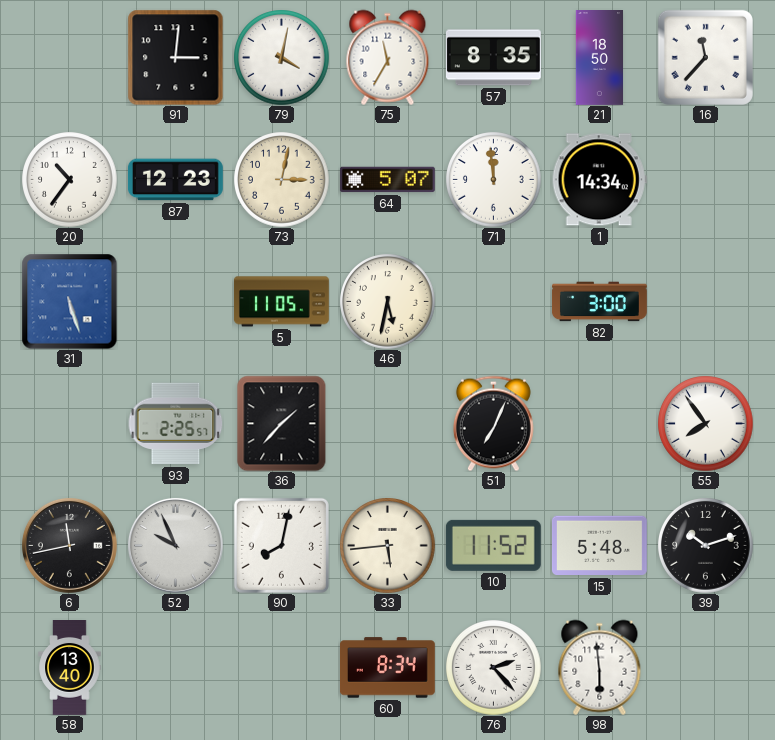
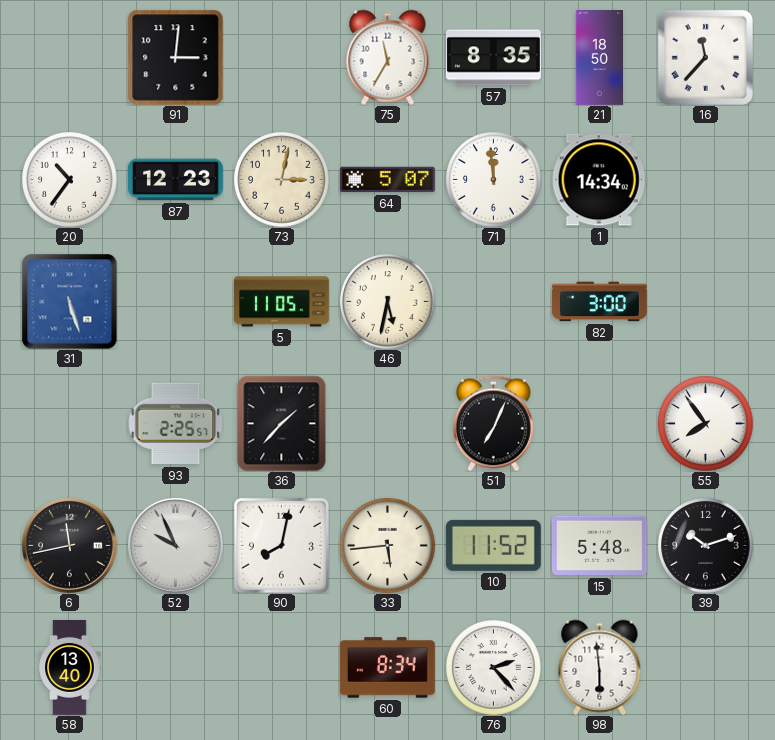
79: 4:02 -> none
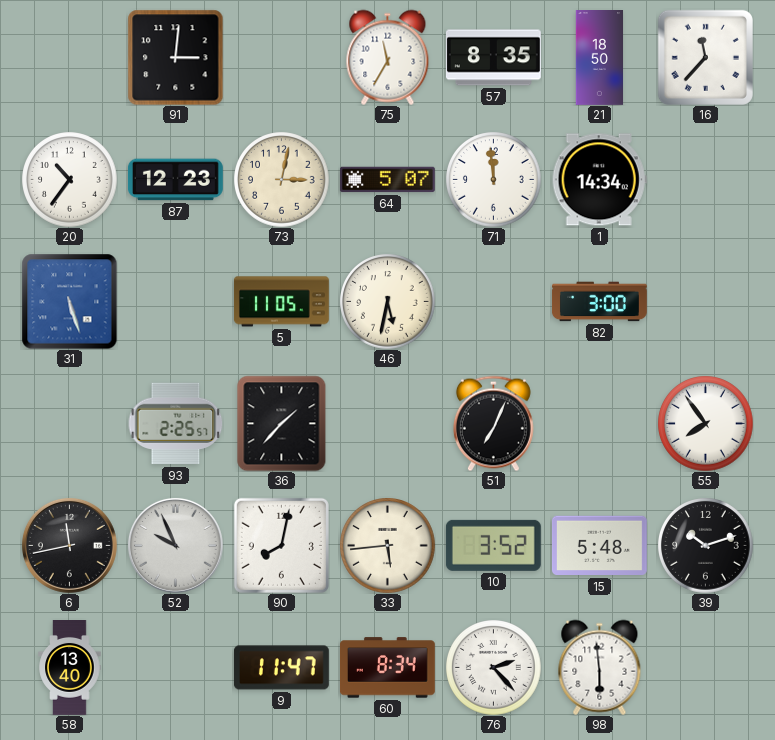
10: 11:52 -> 3:52
9: none -> 11:47
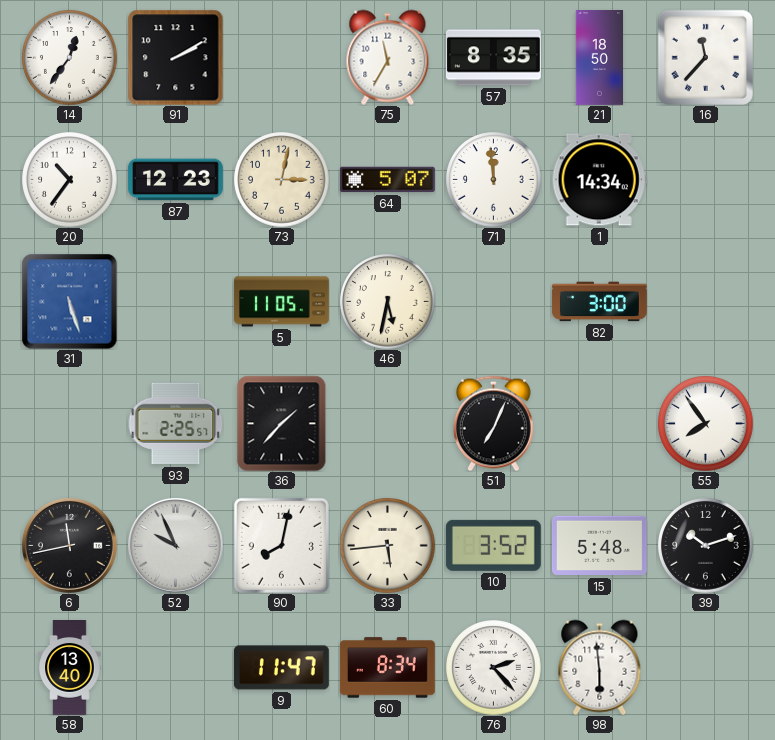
14: none -> 12:36
91: 3:01 -> 2:10
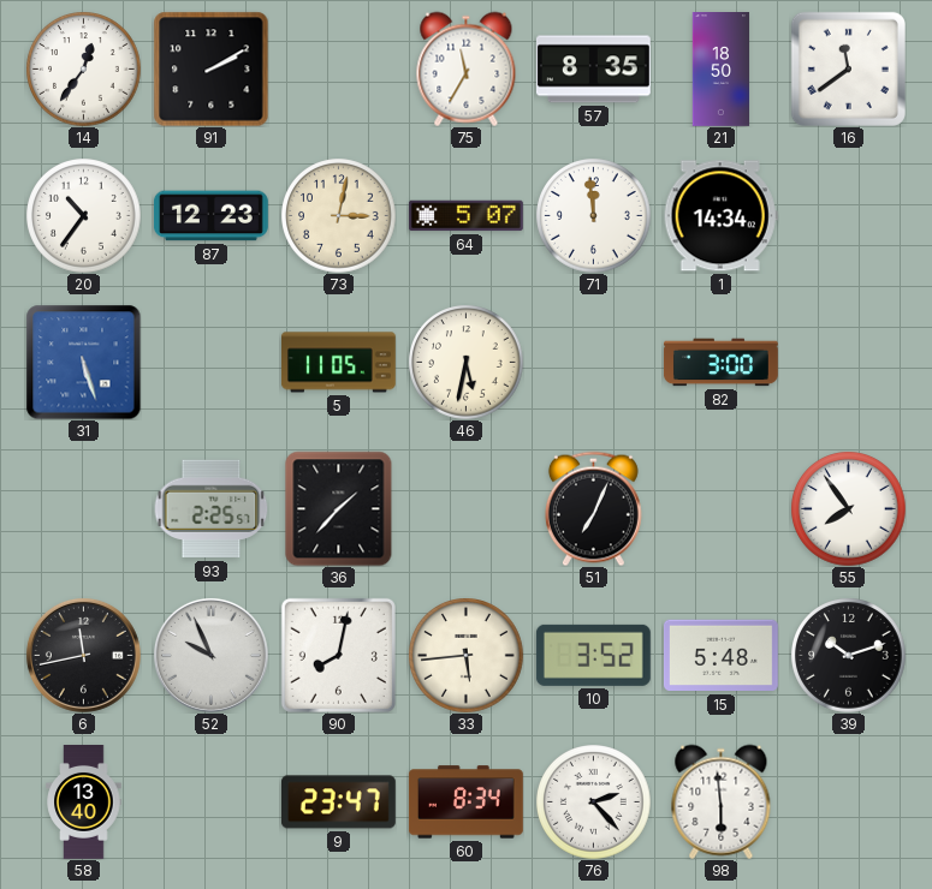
16: 11:37 -> 11:39
9: 11:47 -> 23:47
